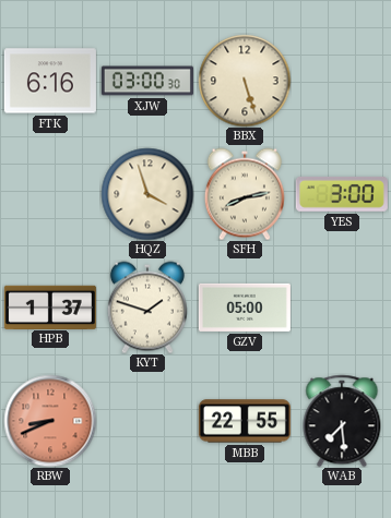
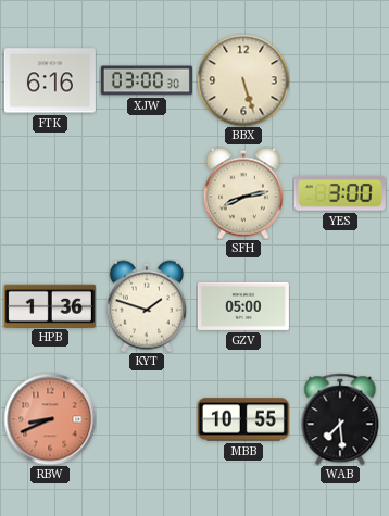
HQZ: 3:57 -> none
HPB: 1:37 -> 1:36
MBB: 22:55 -> 10:55
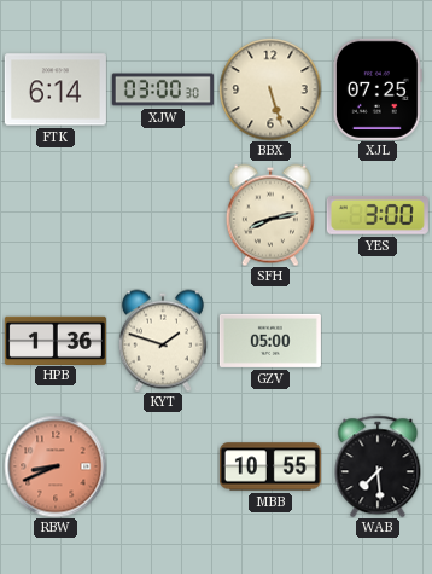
FTK: 6:16 -> 6:14
XJL: none -> 07:25
